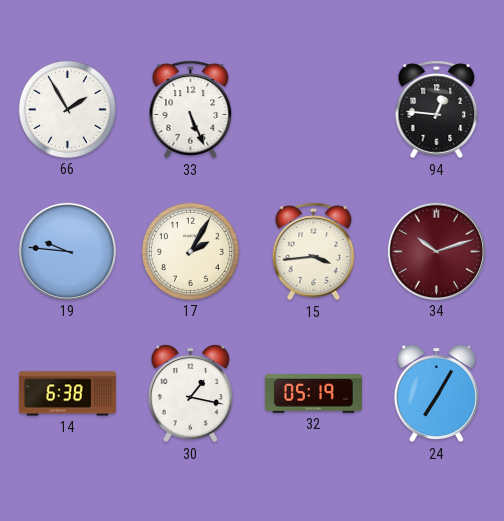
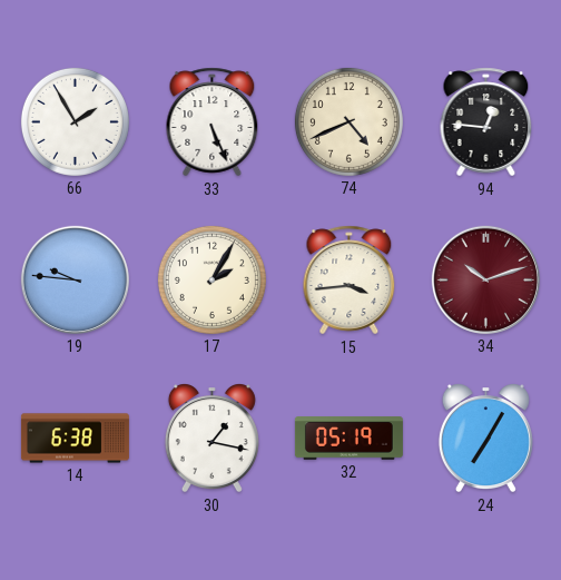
74: none -> 4:41
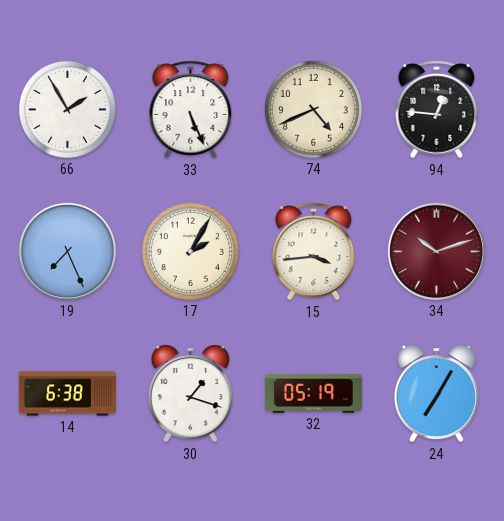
19: 9:46 -> 7:26
30: 1:17 -> 1:18
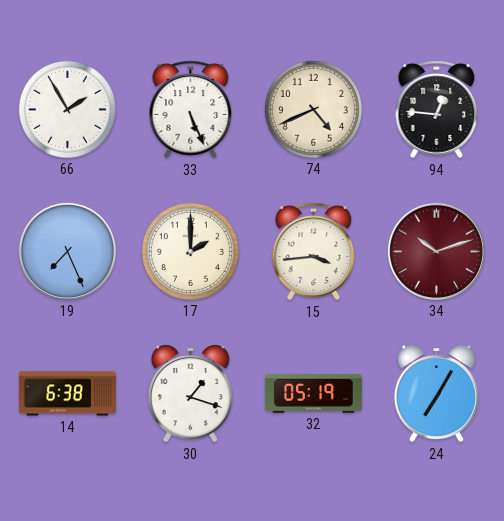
17: 2:05 -> 2:00
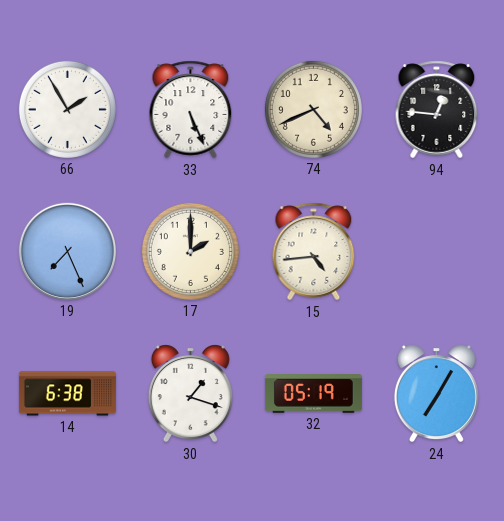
15: 3:44 -> 4:44
34: 10:12 -> none
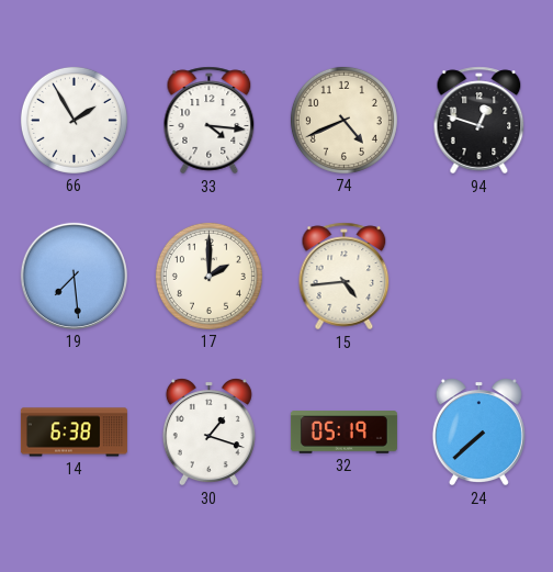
33: 5:26 -> 4:16
94: 12:46 -> 12:48
19: 7:26 -> 7:29
24: 7:05 -> 7:38
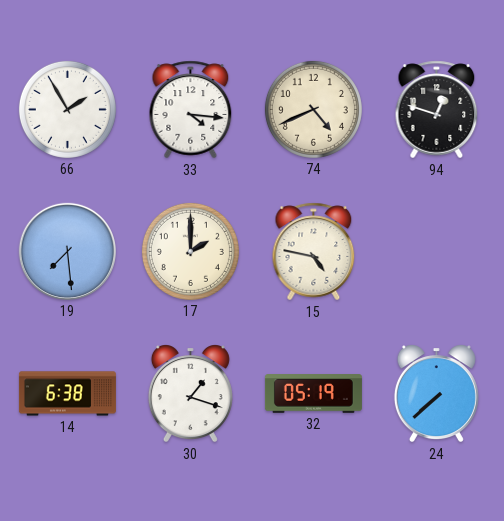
15: 4:44 -> 4:47
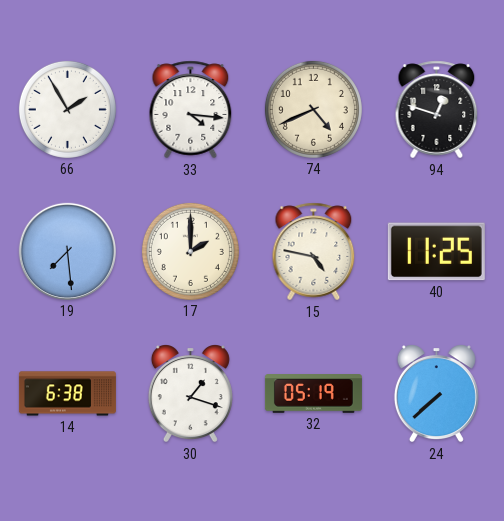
40: none -> 11:25
